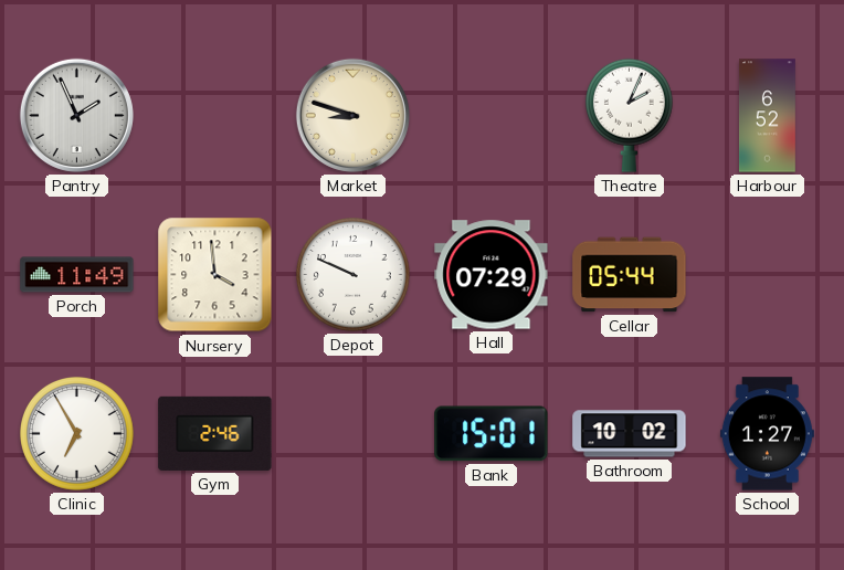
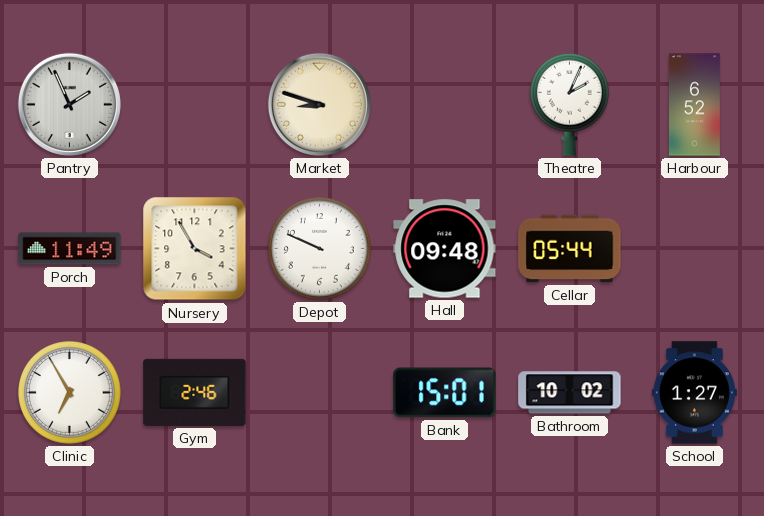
Nursery: 3:59 -> 3:55
Hall: 07:29 -> 09:48
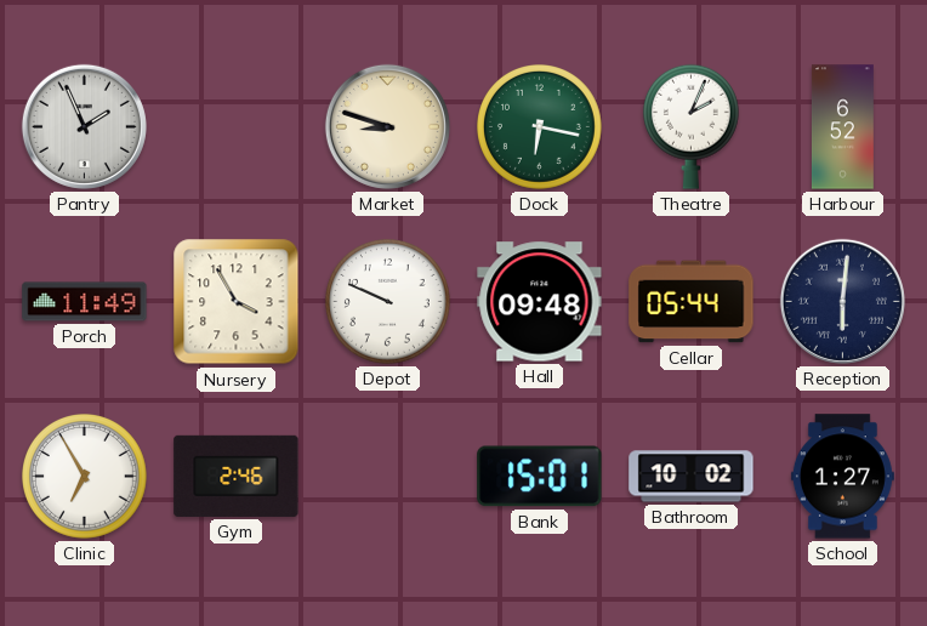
Dock: none -> 6:17
Reception: none -> 6:01
